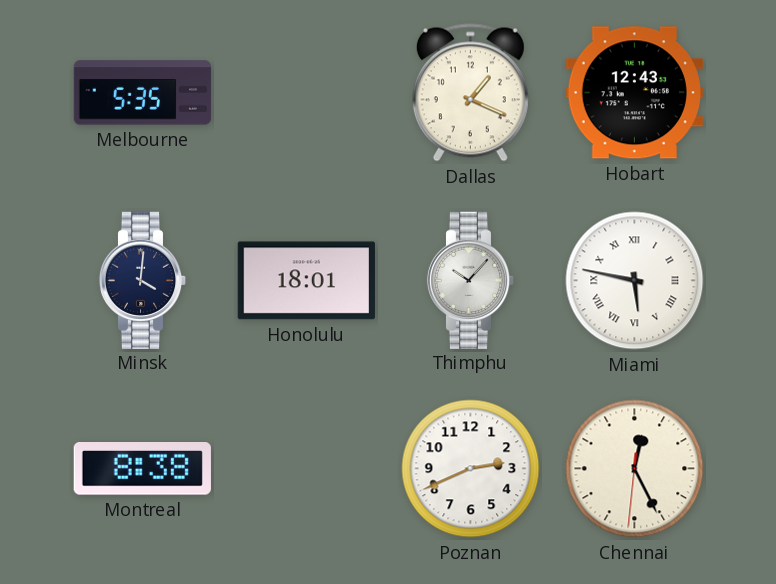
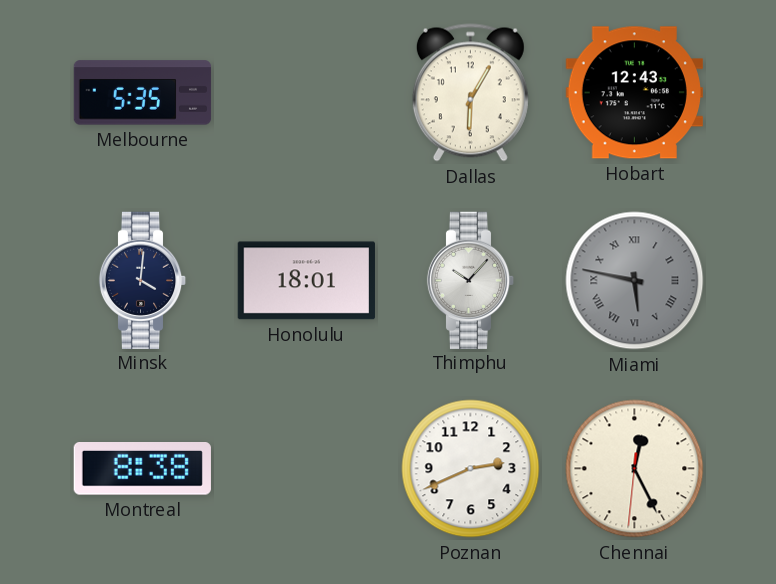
Dallas: 1:19 -> 6:05
Miami dial: white -> grey
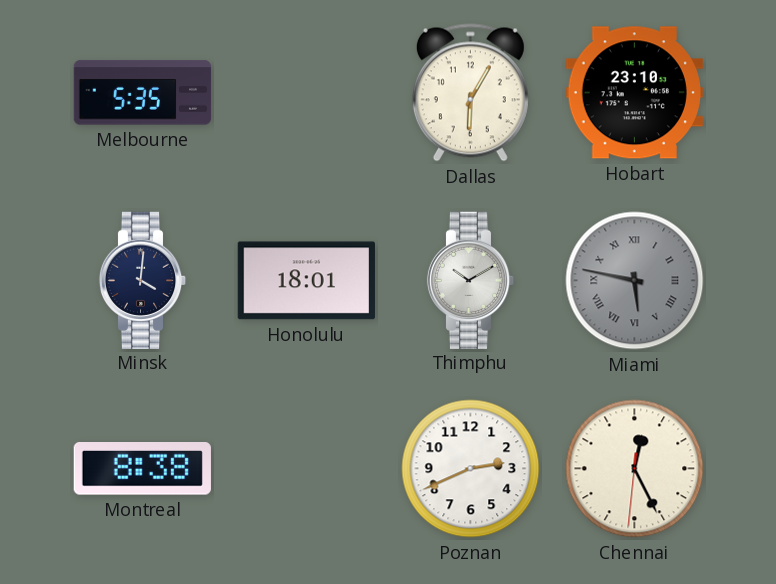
Hobart: 12:43 -> 23:10
Thimphu: 10:07 -> 10:10
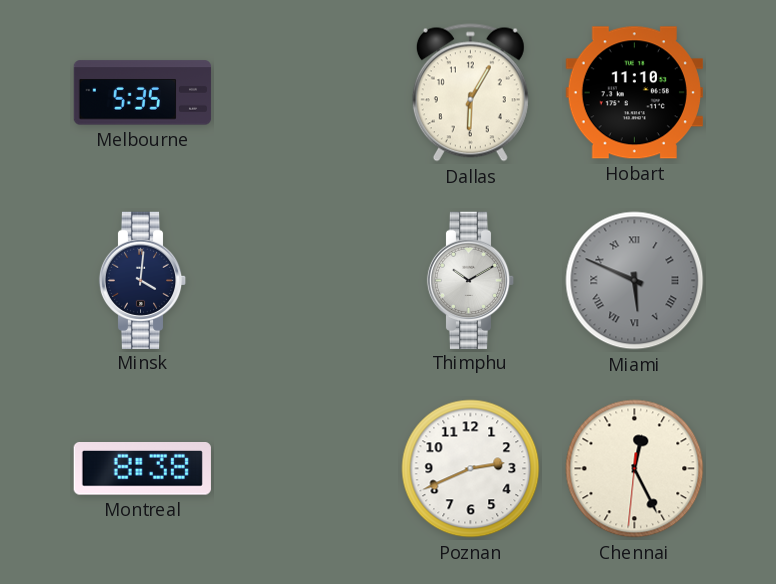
Hobart: 23:10 -> 11:10
Honolulu: 18:01 -> none
Miami: 5:47 -> 5:49
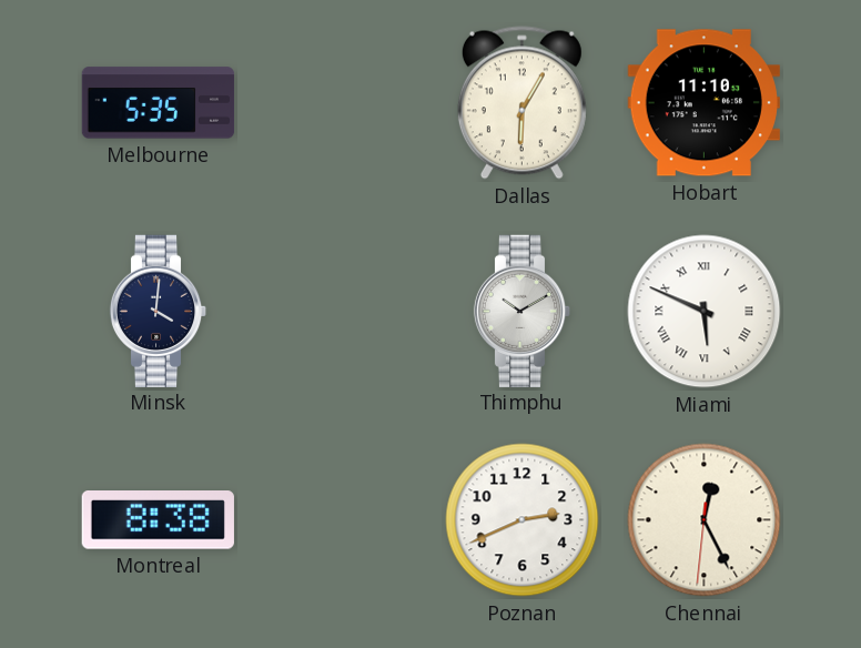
Miami dial: grey -> white
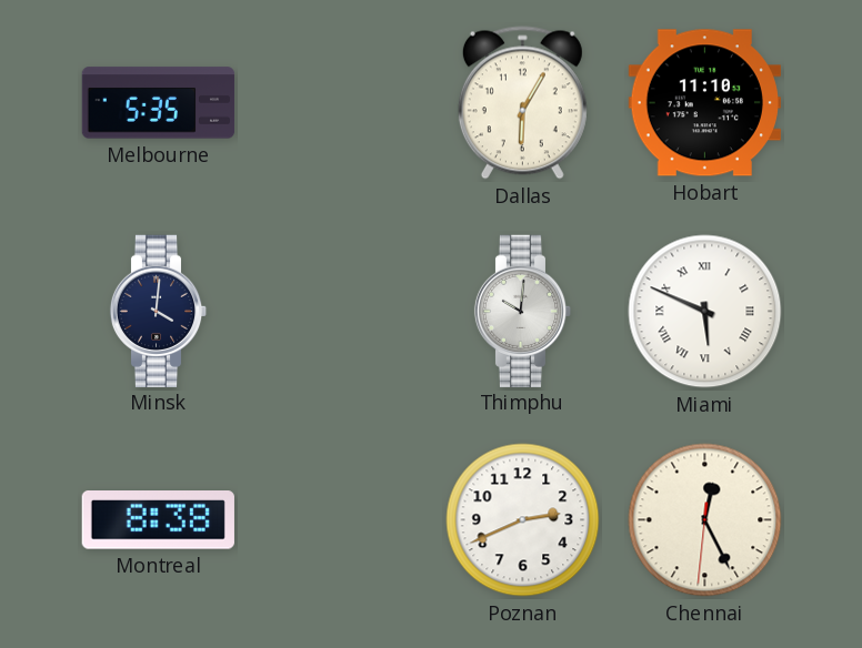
Thimphu: 10:10 -> 10:01
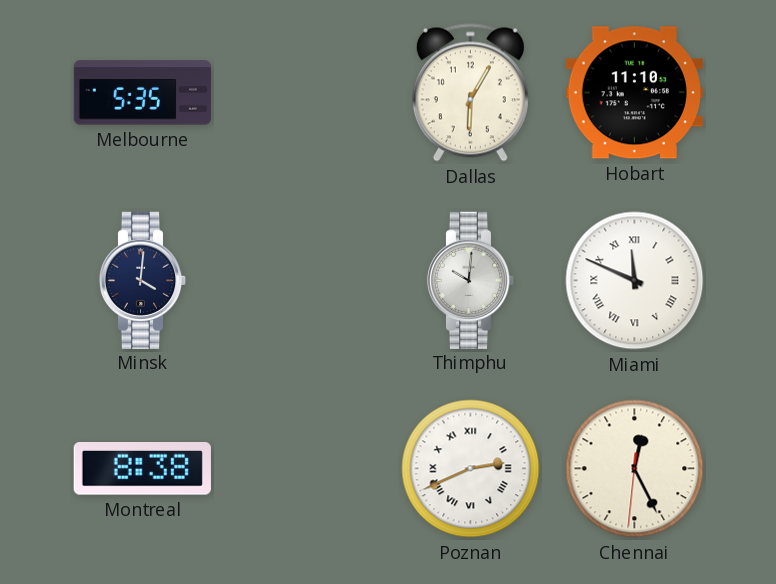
Miami: 5:49 -> 11:49
Poznan numerals: Arabic -> Roman
